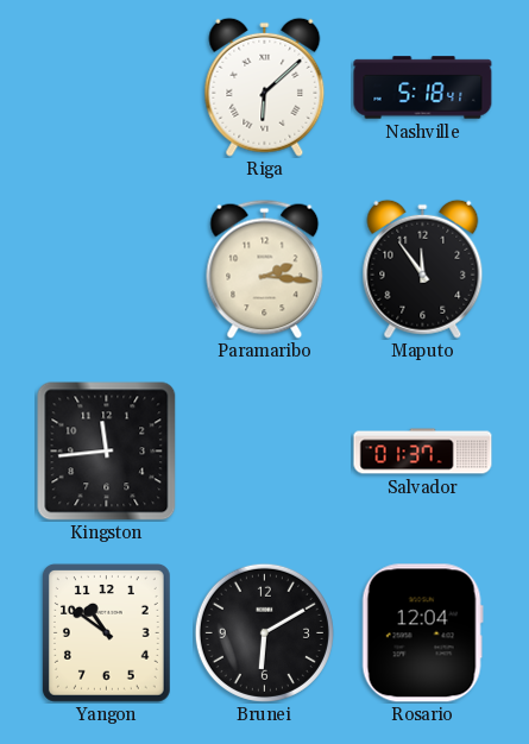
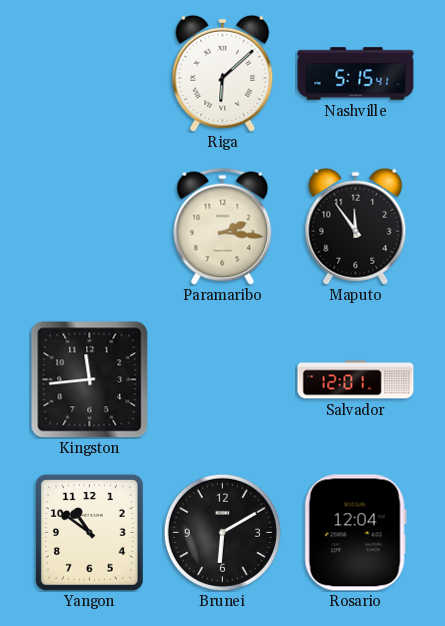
Nashville: 5:18 -> 5:15
Salvador: 01:37 -> 12:01
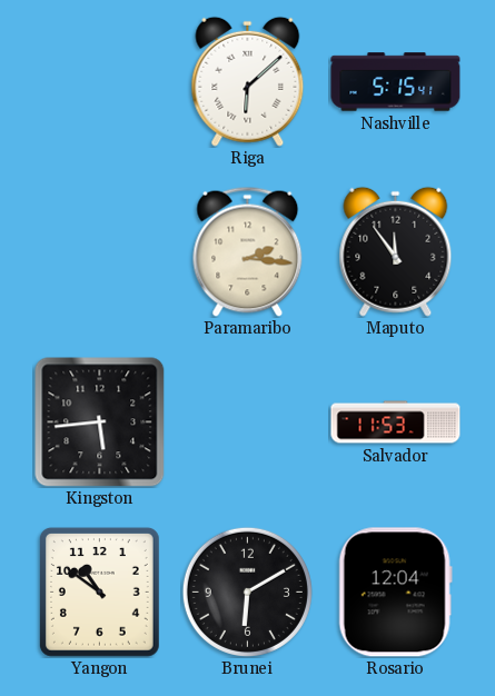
Kingston: 11:44 -> 5:44
Salvador: 12:01 -> 11:53
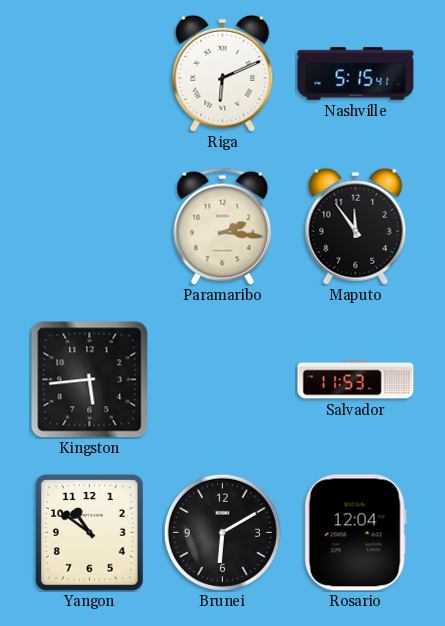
Riga: 6:08 -> 6:11
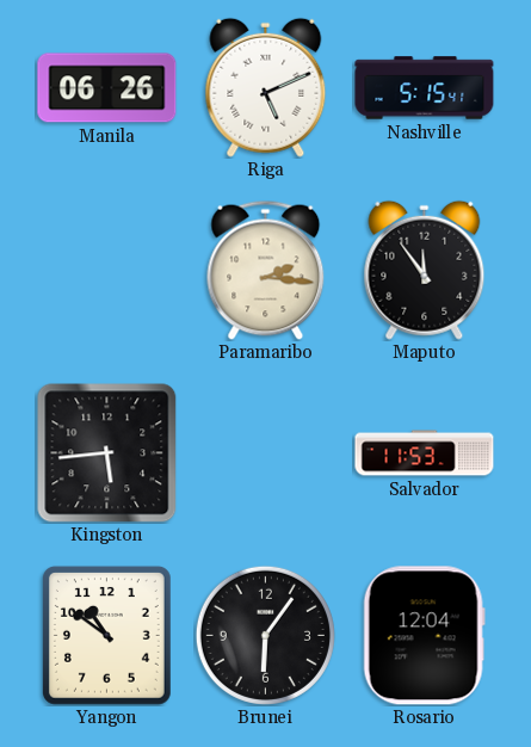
Manila: none -> 06:26
Riga: 6:11 -> 5:11
Brunei: 6:10 -> 6:06
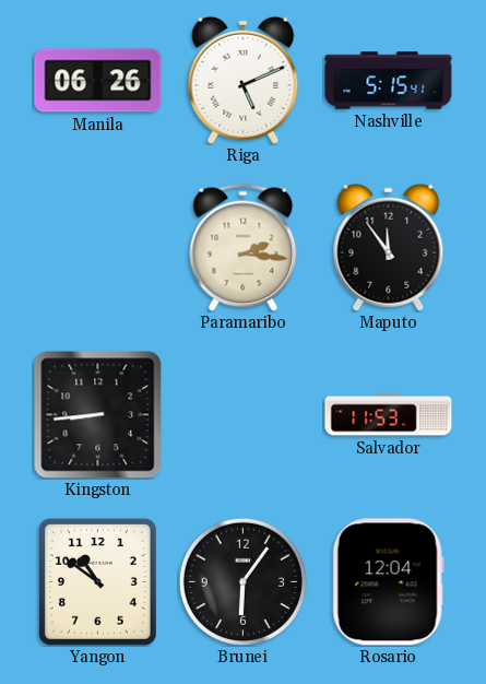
Kingston: 5:44 -> 8:44
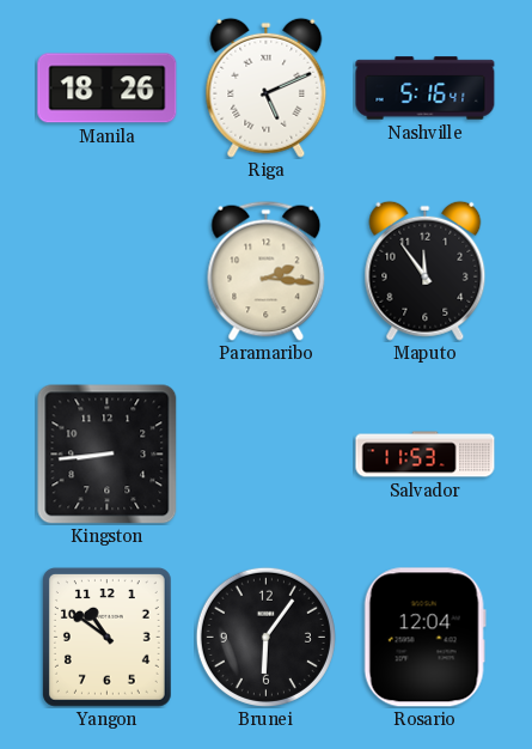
Manila: 06:26 -> 18:26
Nashville: 5:15 -> 5:16
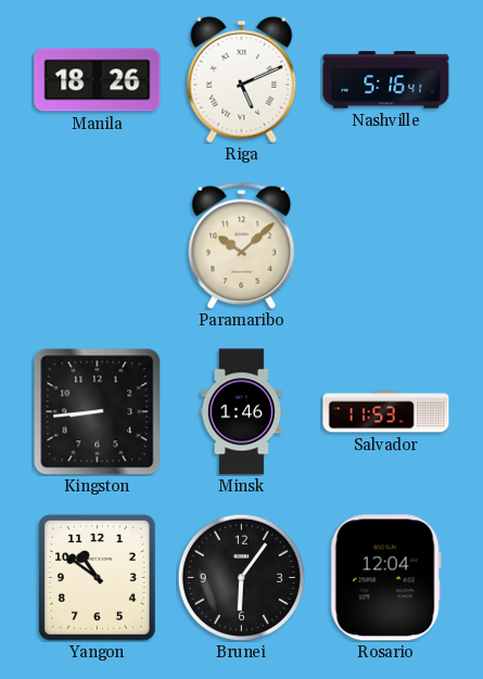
Paramaribo: 2:16 -> 10:08
Maputo: 11:54 -> none
Minsk: none -> 1:46
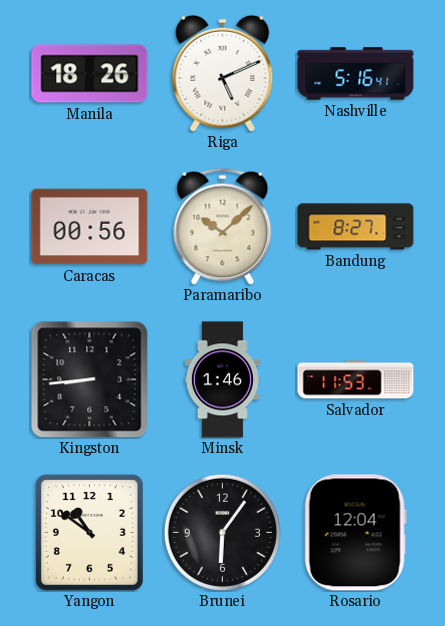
Caracas: none -> 00:56
Bandung: none -> 8:27
